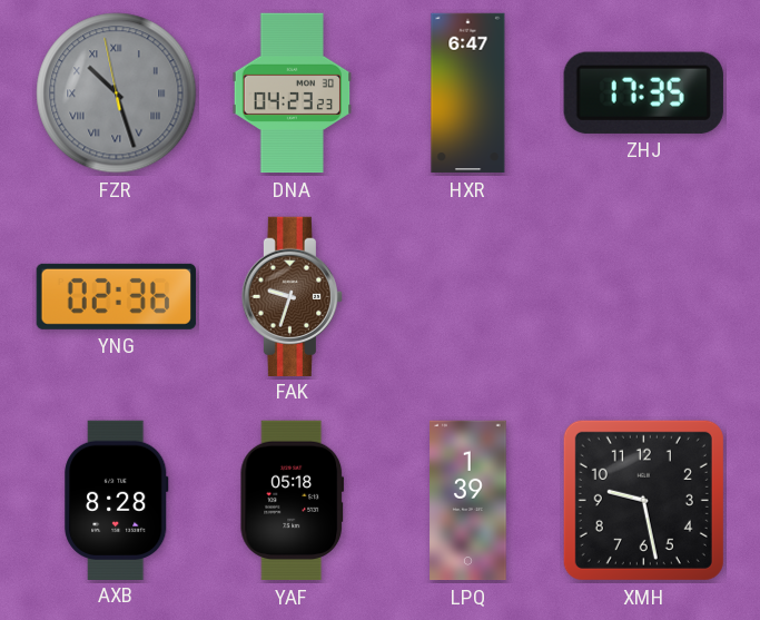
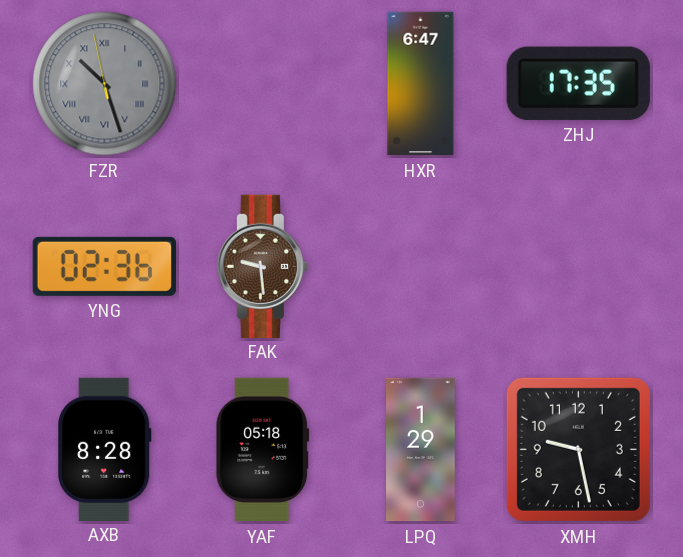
DNA: 04:23 -> none
FAK: 9:33 -> 9:29
LPQ: 1:39 -> 1:29
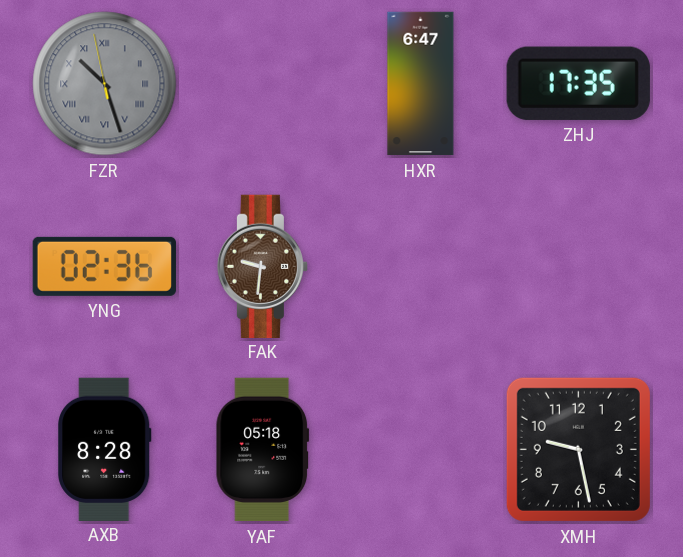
FAK: 9:29 -> 9:31
LPQ: 1:29 -> none
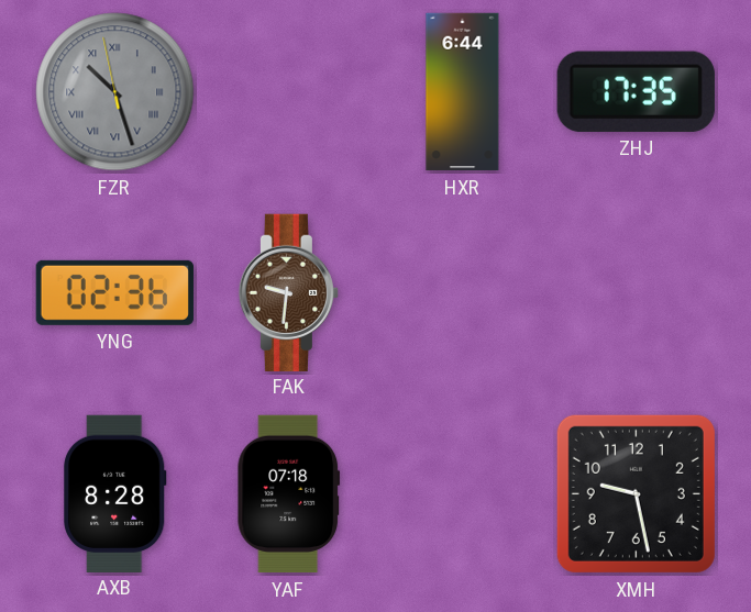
HXR: 6:47 -> 6:44
YAF: 05:18 -> 07:18
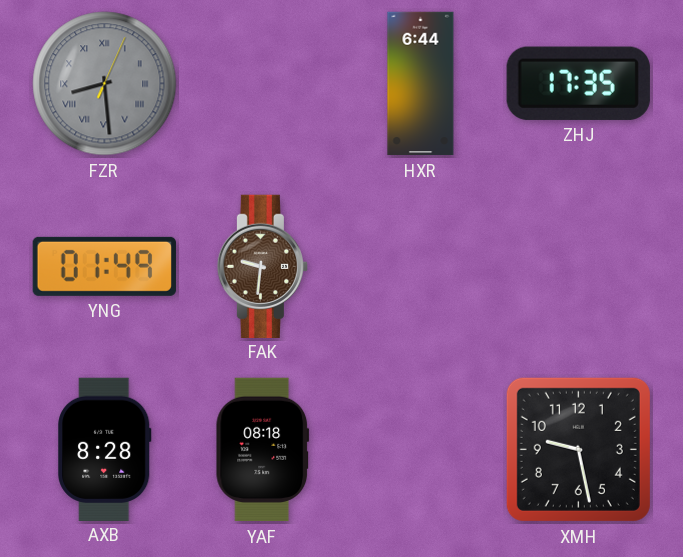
FZR: 10:26 -> 8:29
YNG: 02:36 -> 01:49
YAF: 07:18 -> 08:18
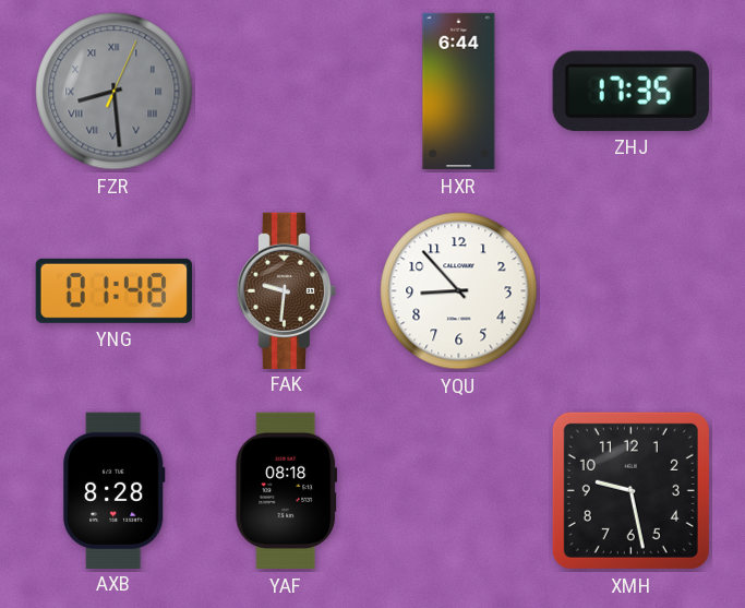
YNG: 01:49 -> 01:48
YQU: none -> 8:53
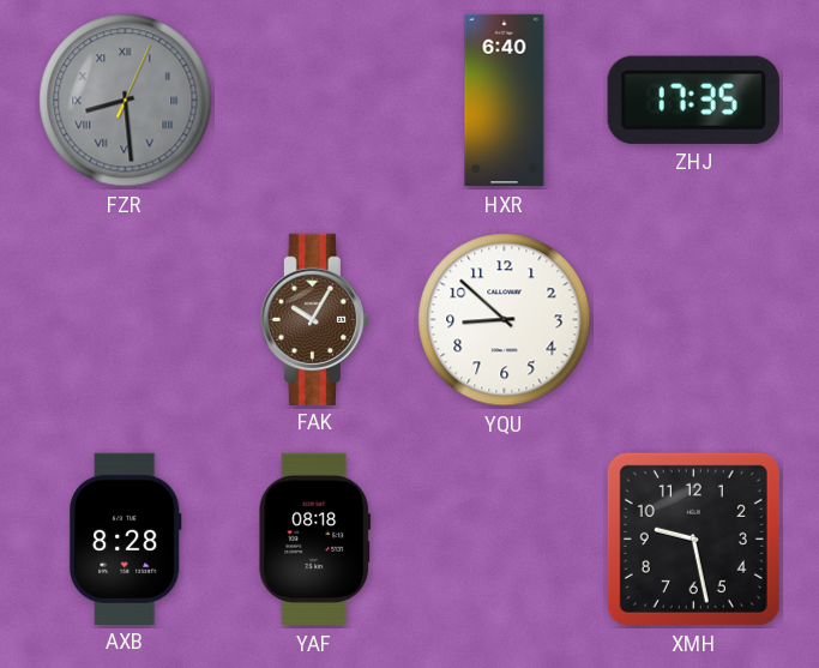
HXR: 6:44 -> 6:40
YNG: 01:48 -> none
FAK: 9:31 -> 10:05
YQU: 8:53 -> 8:52
